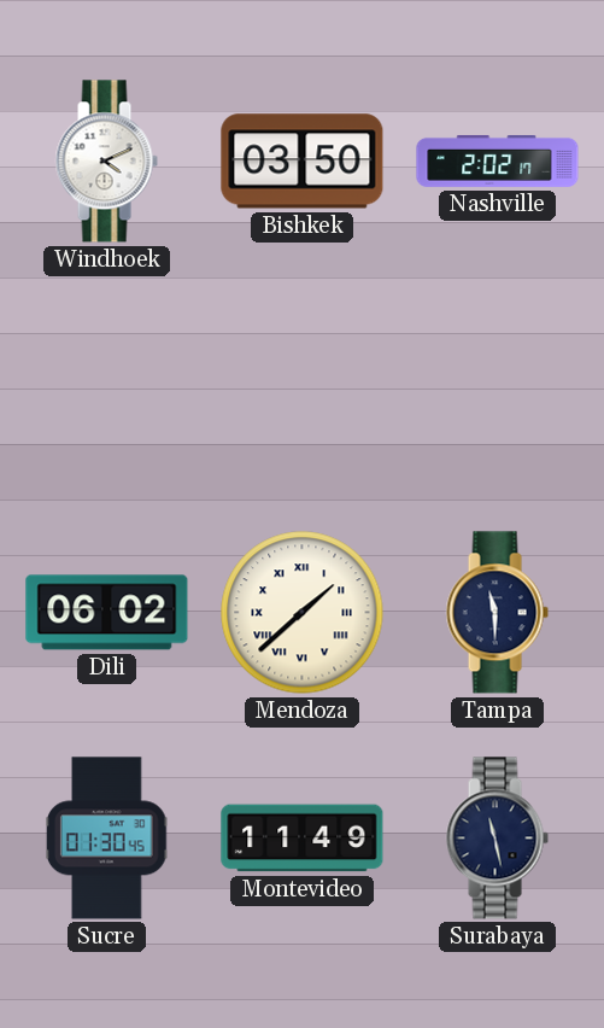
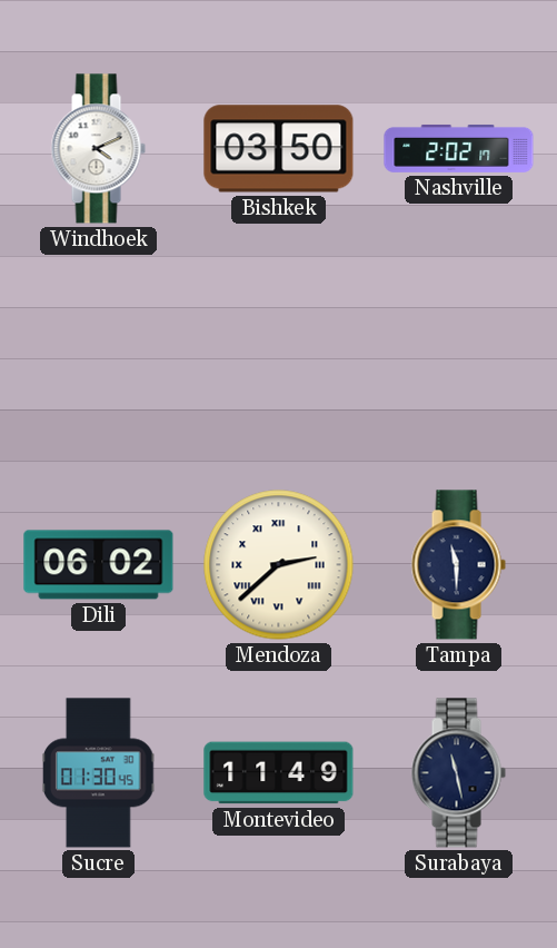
Mendoza: 1:38 -> 2:38
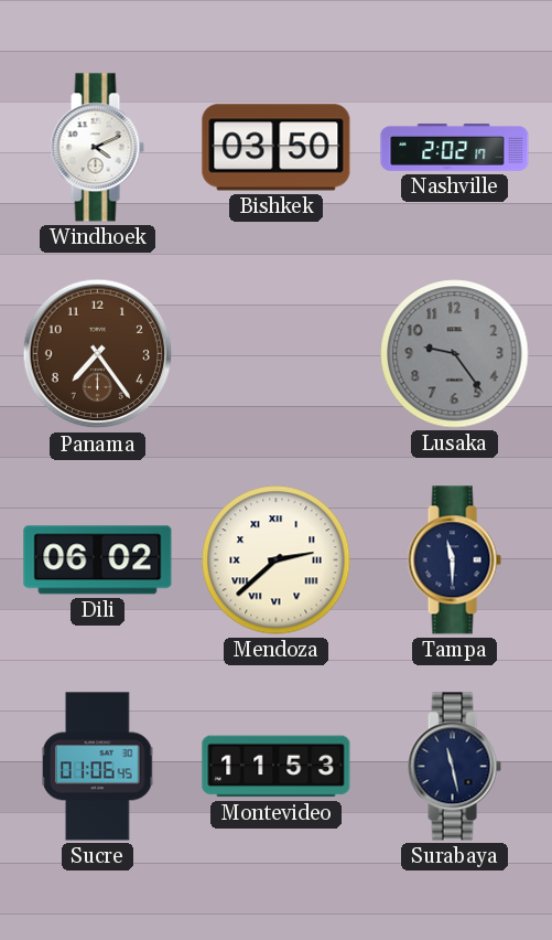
Panama: none -> 7:24
Lusaka: none -> 9:24
Sucre: 01:30 -> 01:06
Montevideo: 11:49 -> 11:53
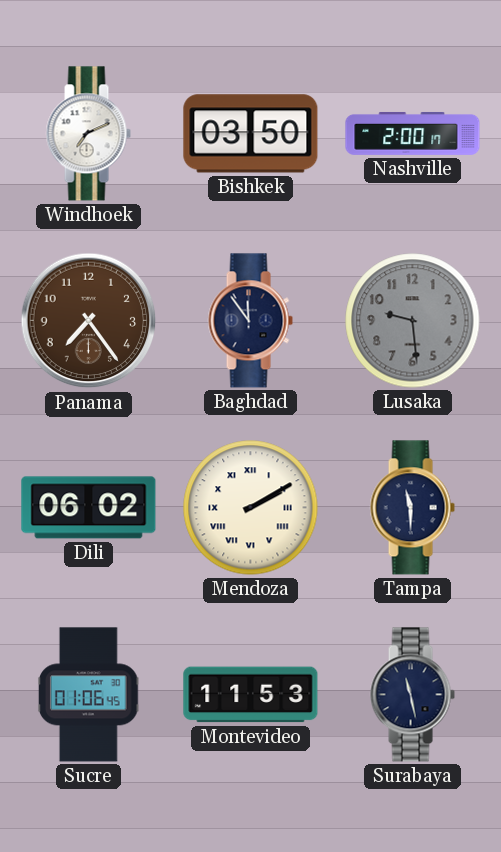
Windhoek: 4:11 -> 7:11
Nashville: 2:02 -> 2:00
Baghdad: none -> 11:54
Lusaka: 9:24 -> 9:29
Mendoza: 2:38 -> 2:10
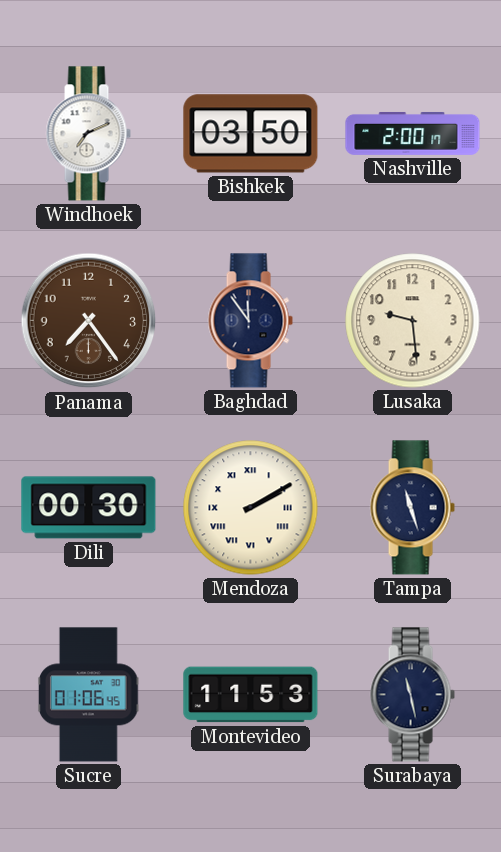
Lusaka dial: grey -> cream
Dili: 06:02 -> 00:30
Tampa: 11:30 -> 11:27
